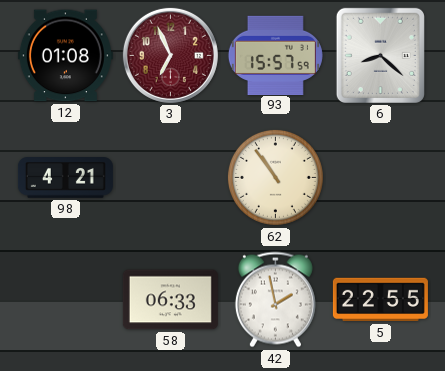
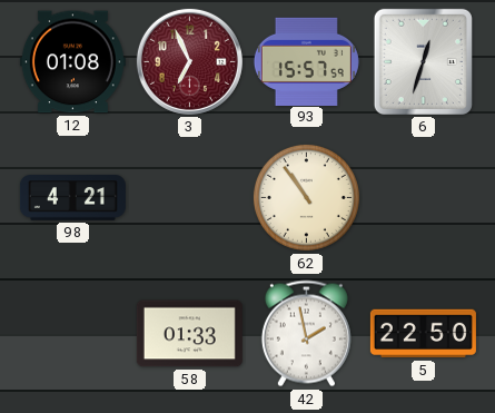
6: 8:22 -> 12:33
58: 06:33 -> 01:33
5: 22:55 -> 22:50
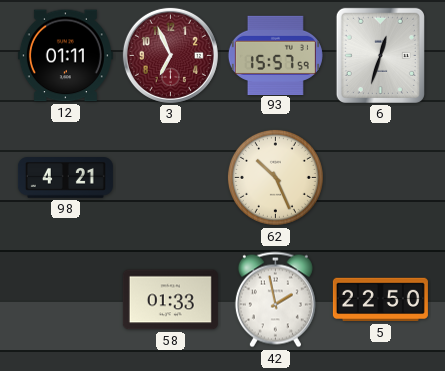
12: 01:08 -> 01:11
62: 10:54 -> 10:26
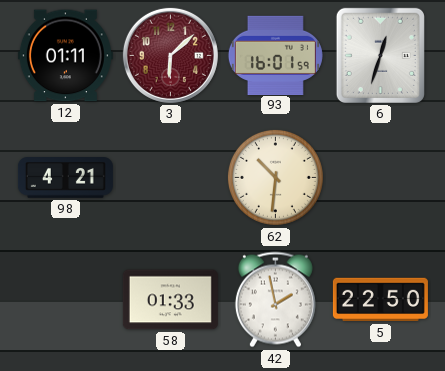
3: 6:56 -> 6:08
93: 15:57 -> 16:01
62: 10:26 -> 10:31
